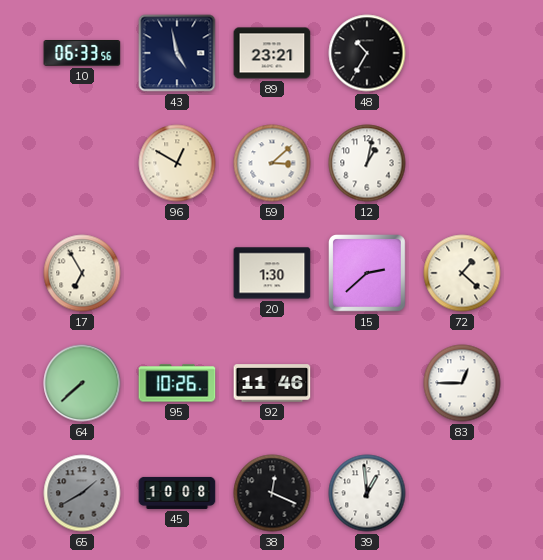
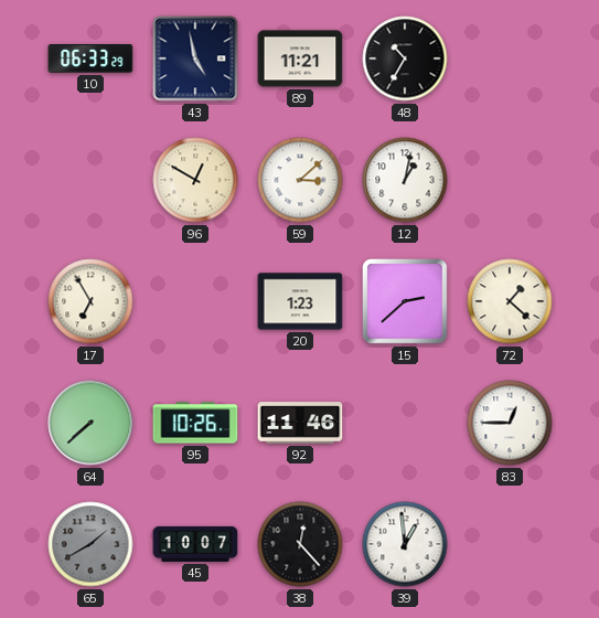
10: 06:33:56 -> 06:33:29
89: 23:21 -> 11:21
20: 1:30 -> 1:23
45: 10:08 -> 10:07
38: 12:19 -> 12:23
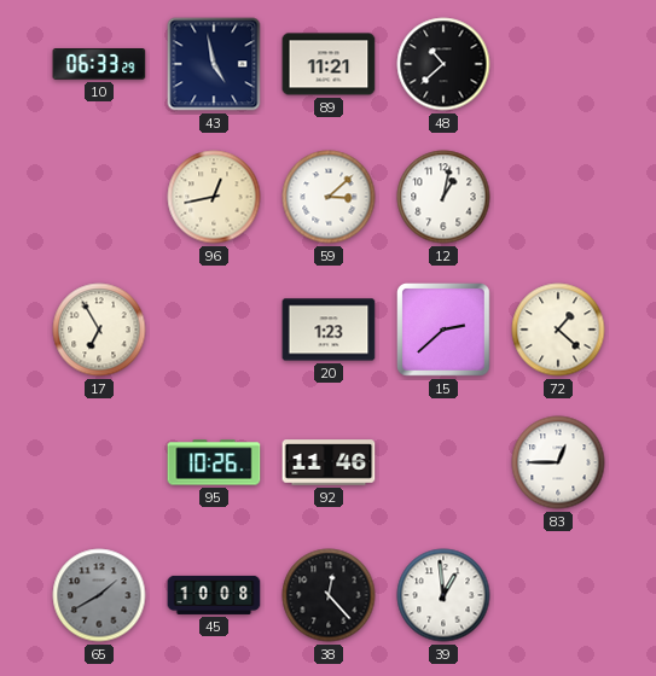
48: 10:35 -> 10:38
96: 12:50 -> 12:43
64: 7:38 -> none
45: 10:07 -> 10:08
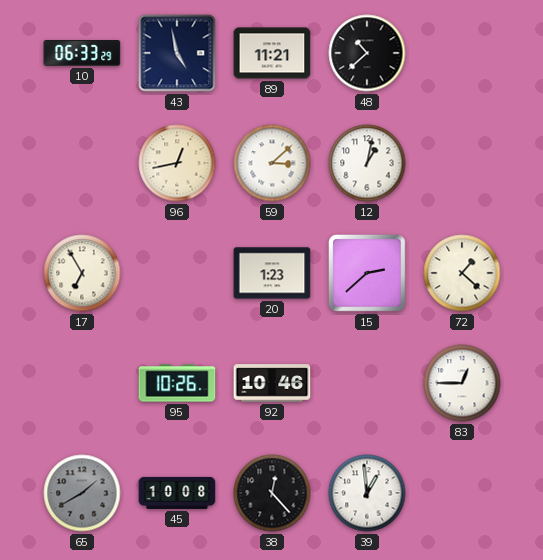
92: 11:46 -> 10:46
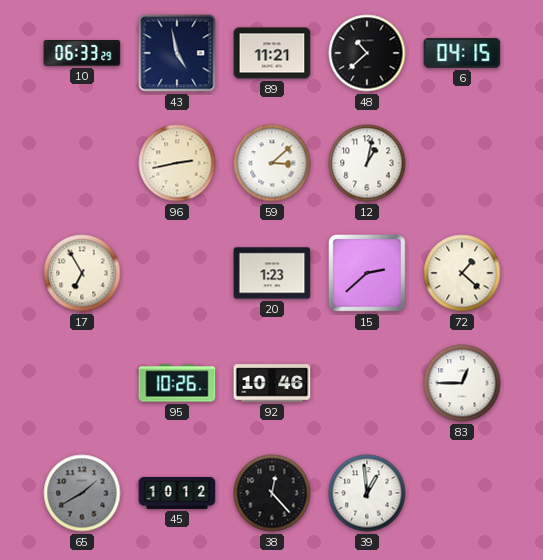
6: none -> 04:15
96: 12:43 -> 2:43
45: 10:08 -> 10:12
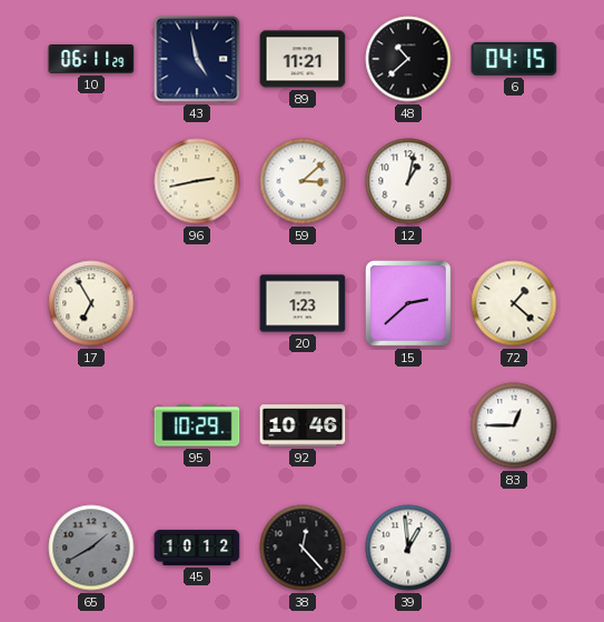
10: 06:33 -> 06:11
95: 10:26 -> 10:29
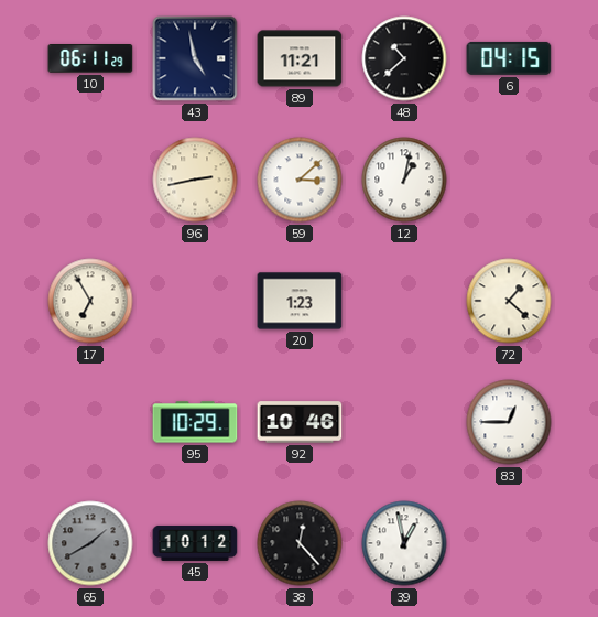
15: 2:38 -> none
39: 12:59 -> 12:58
